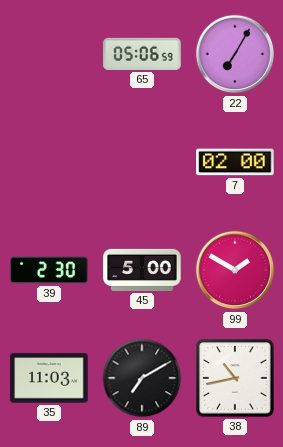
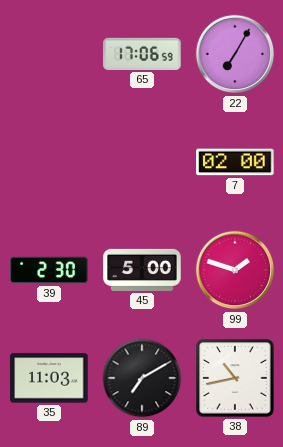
65: 05:06 -> 17:06
99: 1:50 -> 1:48
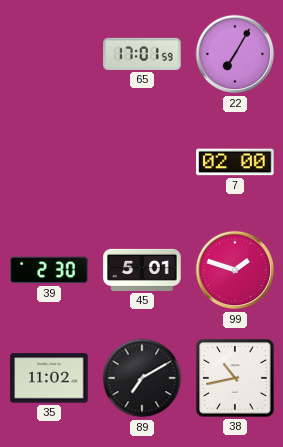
65: 17:06 -> 17:01
45: 5:00 -> 5:01
35: 11:03 -> 11:02
